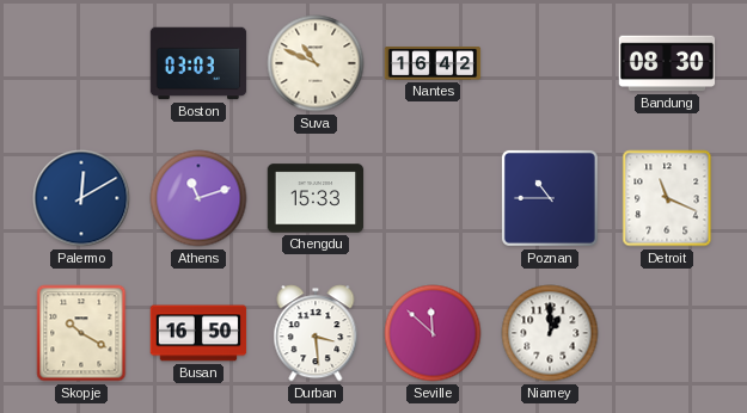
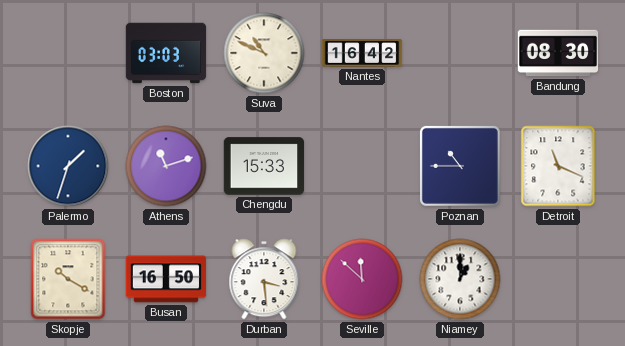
Palermo: 12:10 -> 1:33
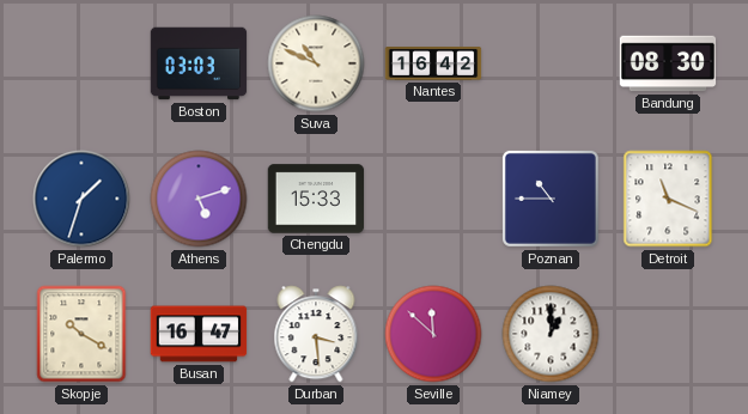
Athens: 11:12 -> 5:12
Busan: 16:50 -> 16:47
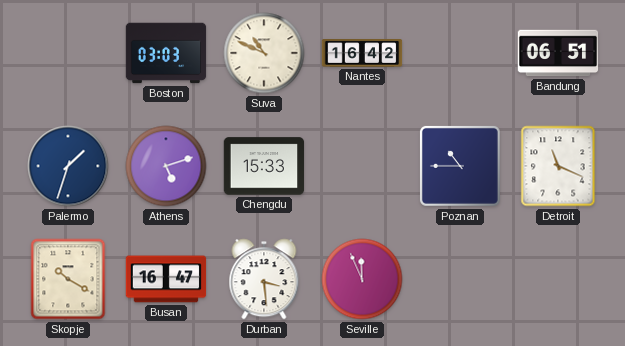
Bandung: 08:30 -> 06:51
Seville: 11:52 -> 11:56
Niamey: 1:00 -> none
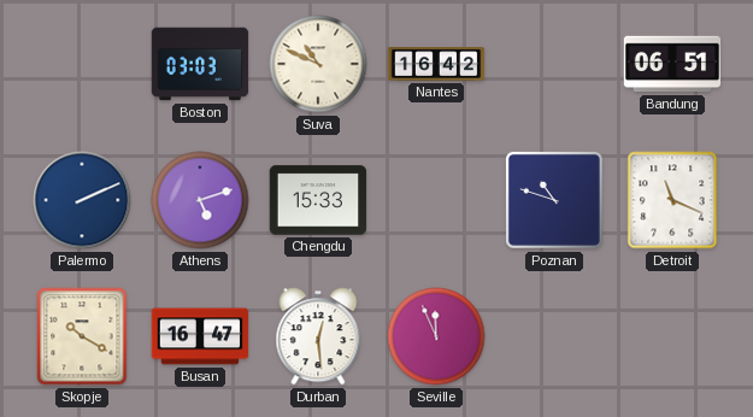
Palermo: 1:33 -> 2:11
Poznan: 10:45 -> 10:48
Durban: 3:29 -> 12:29
